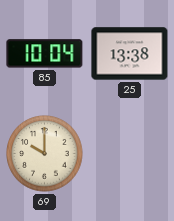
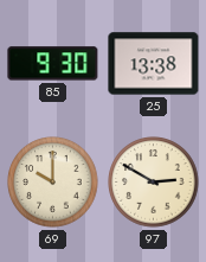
85: 10:04 -> 9:30
97: none -> 2:50
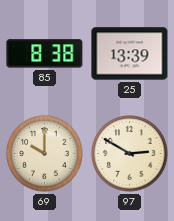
85: 9:30 -> 8:38
25: 13:38 -> 13:39
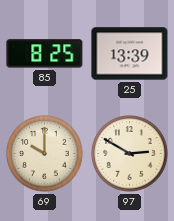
85: 8:38 -> 8:25
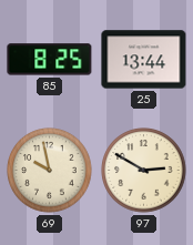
25: 13:39 -> 13:44
69: 10:00 -> 9:58
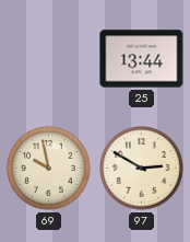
85: 8:25 -> none
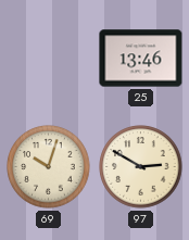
25: 13:44 -> 13:46
69: 9:58 -> 10:03
